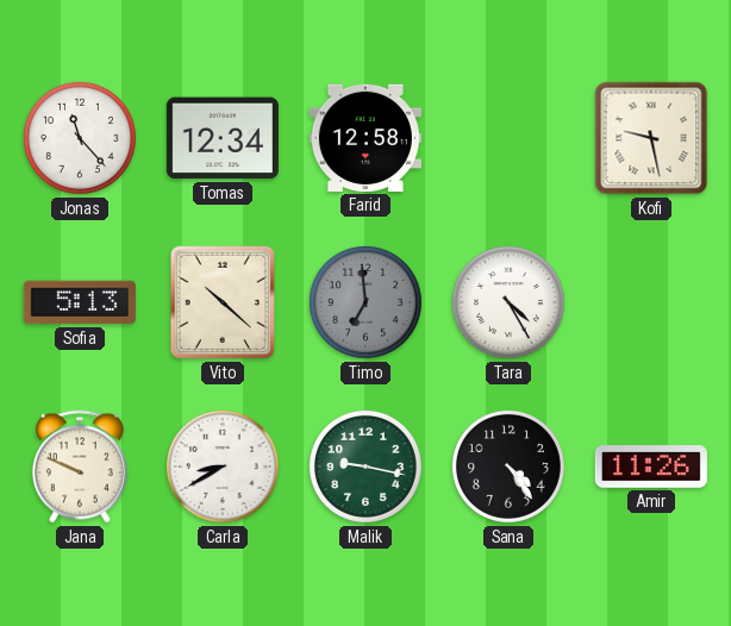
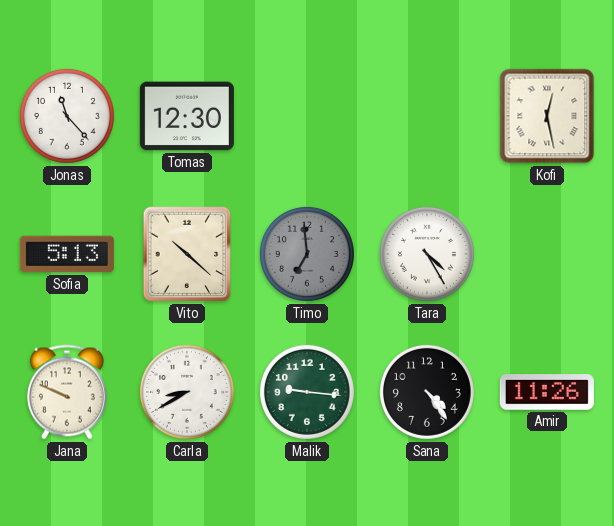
Tomas: 12:34 -> 12:30
Farid: 12:58 -> none
Kofi: 9:28 -> 12:28
Malik: 9:17 -> 9:16
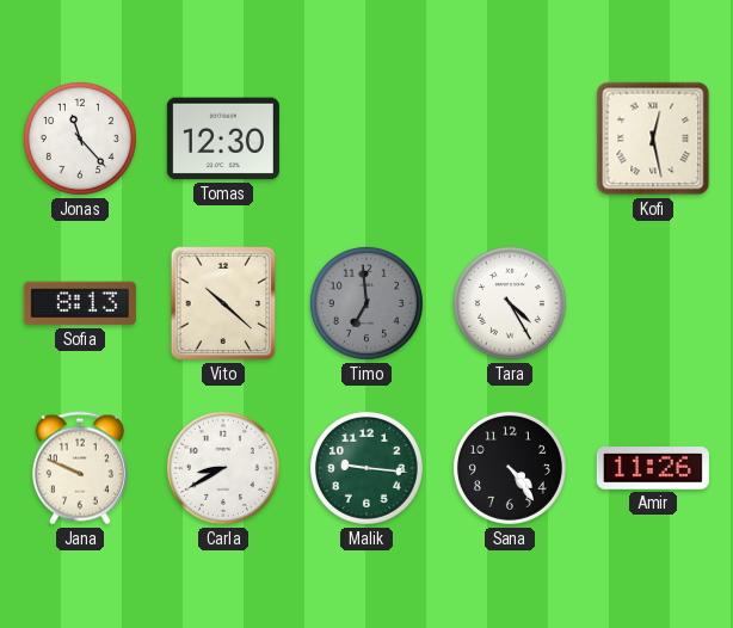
Sofia: 5:13 -> 8:13
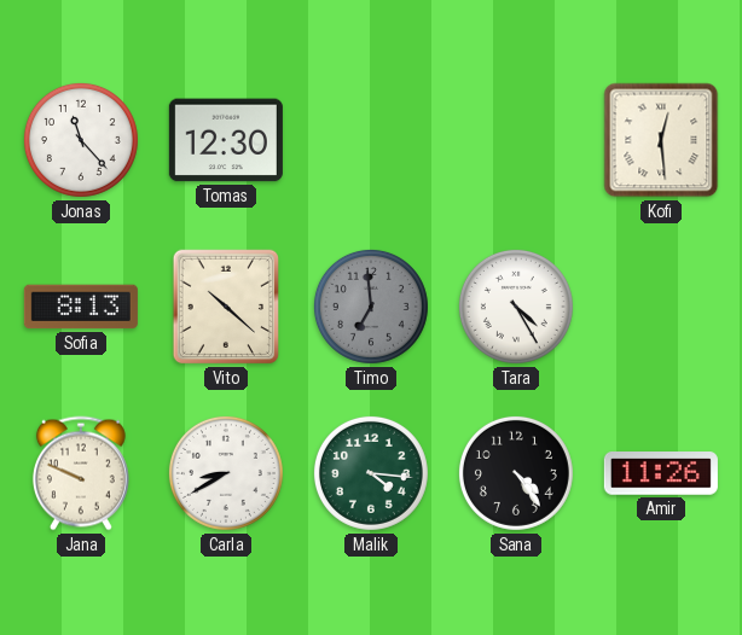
Kofi: 12:28 -> 12:29
Malik: 9:16 -> 4:16
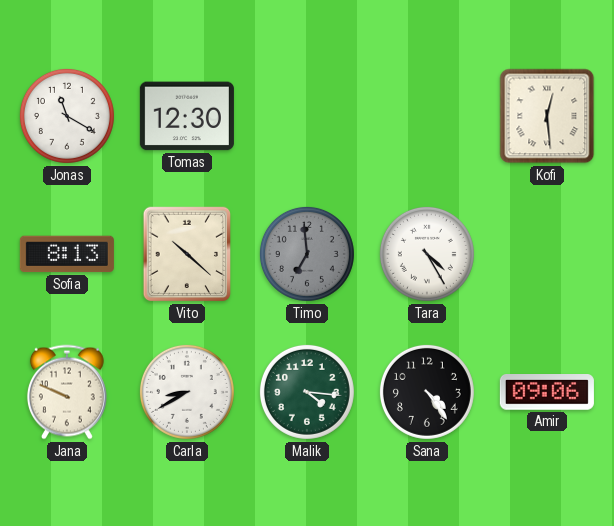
Jonas: 11:23 -> 11:20
Amir: 11:26 -> 09:06
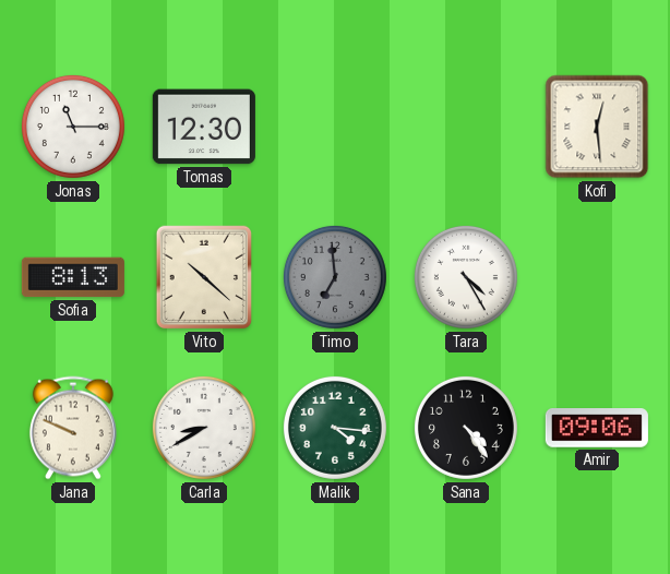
Jonas: 11:20 -> 11:15
